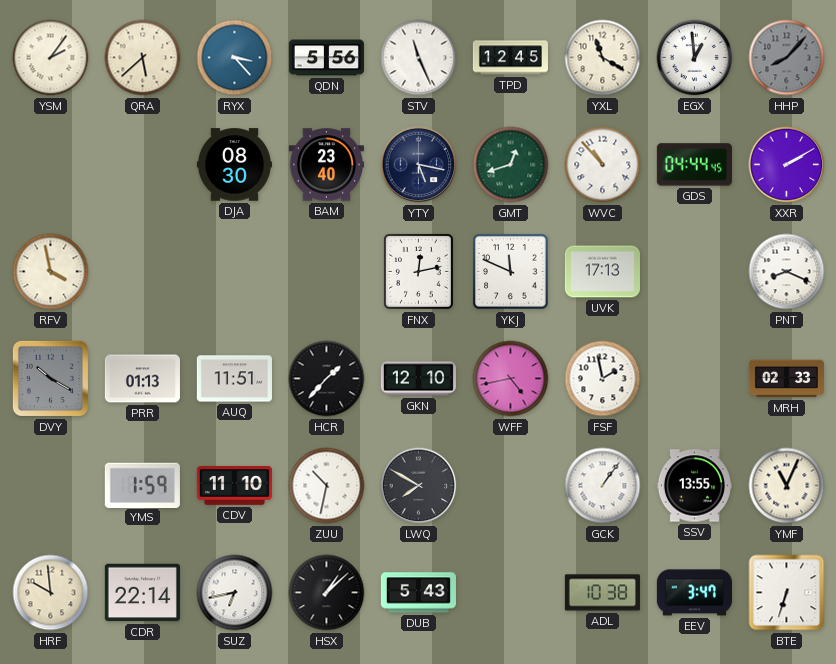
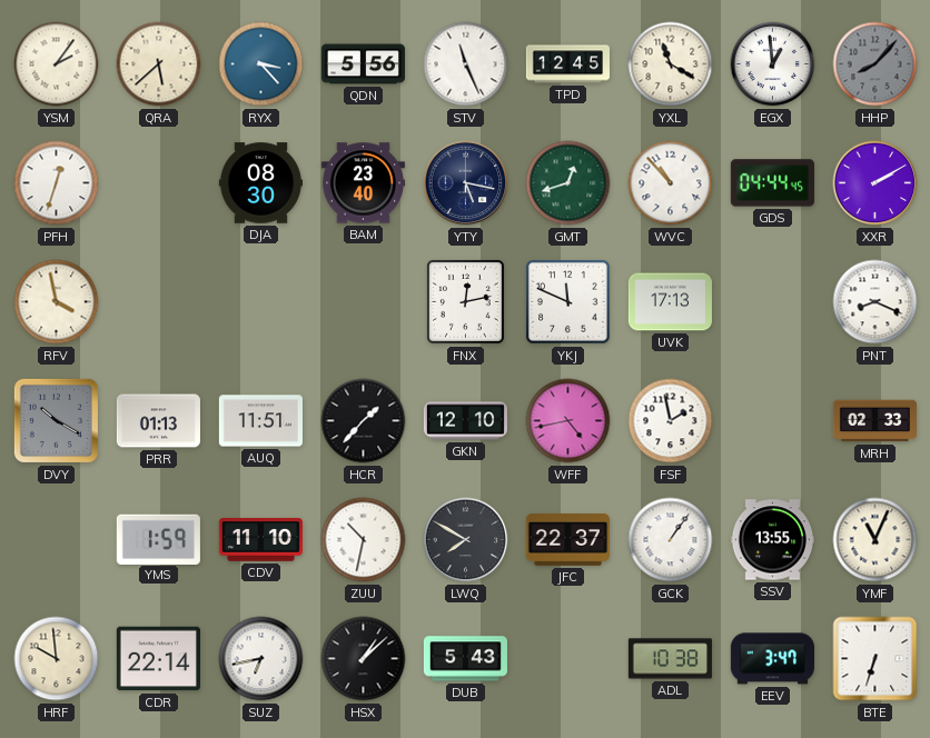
PFH: none -> 12:33
JFC: none -> 22:37
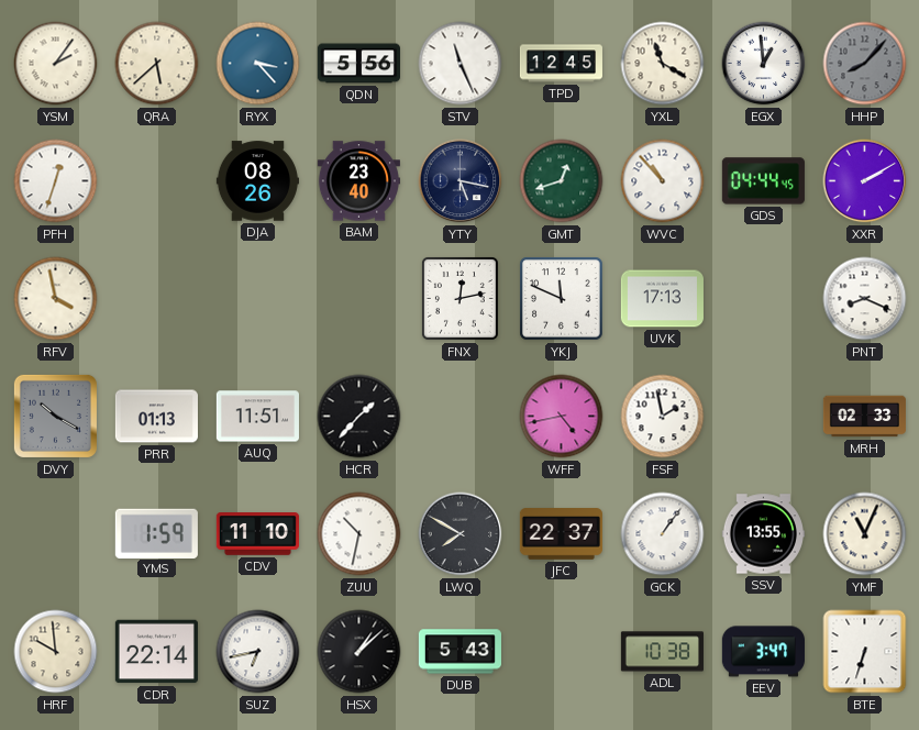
DJA: 08:30 -> 08:26
GKN: 12:10 -> none
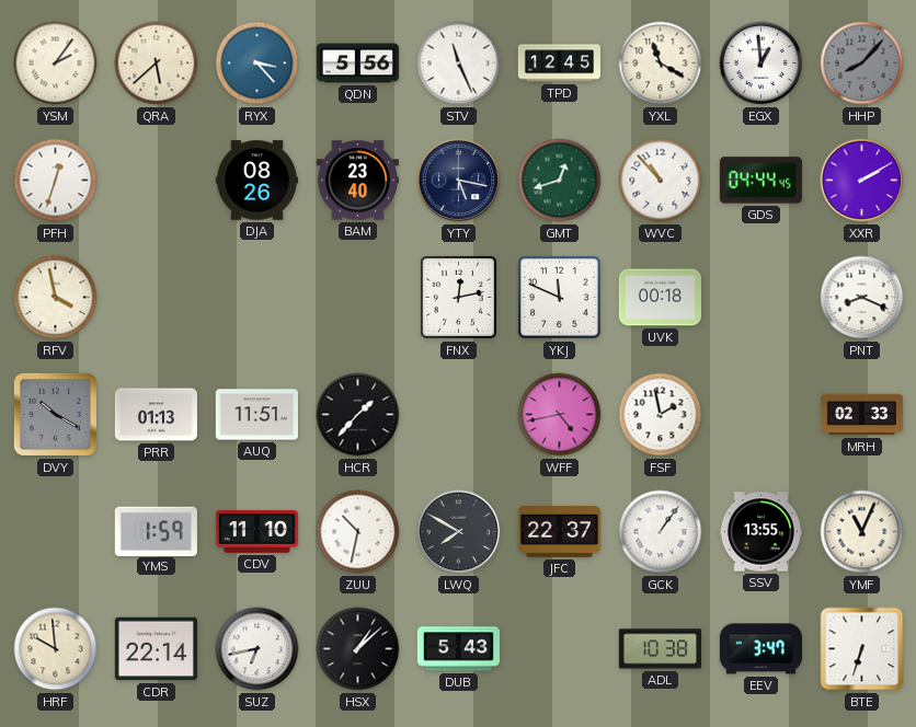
UVK: 17:13 -> 00:18
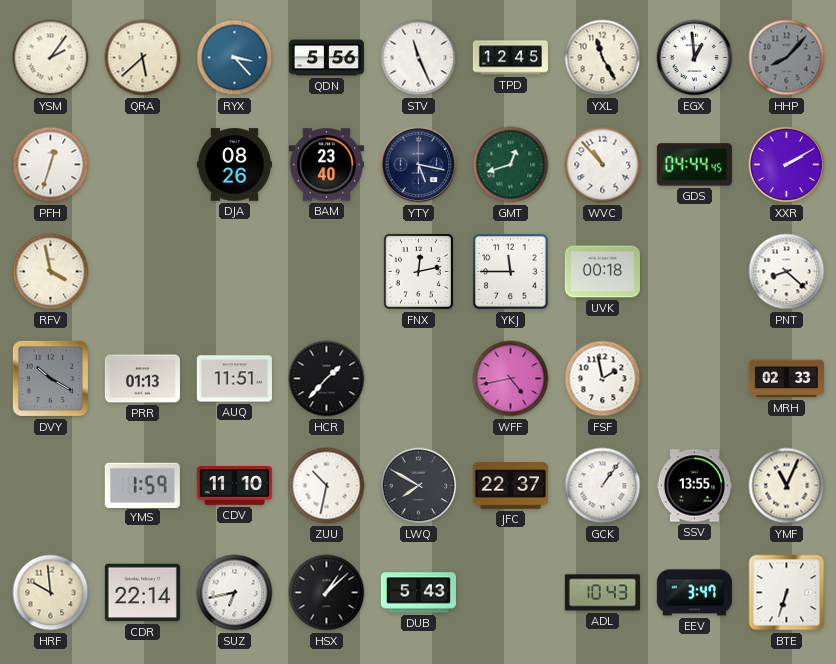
YXL: 11:20 -> 11:25
YKJ: 11:49 -> 11:45
PNT: 8:19 -> 8:22
ADL: 10:38 -> 10:43
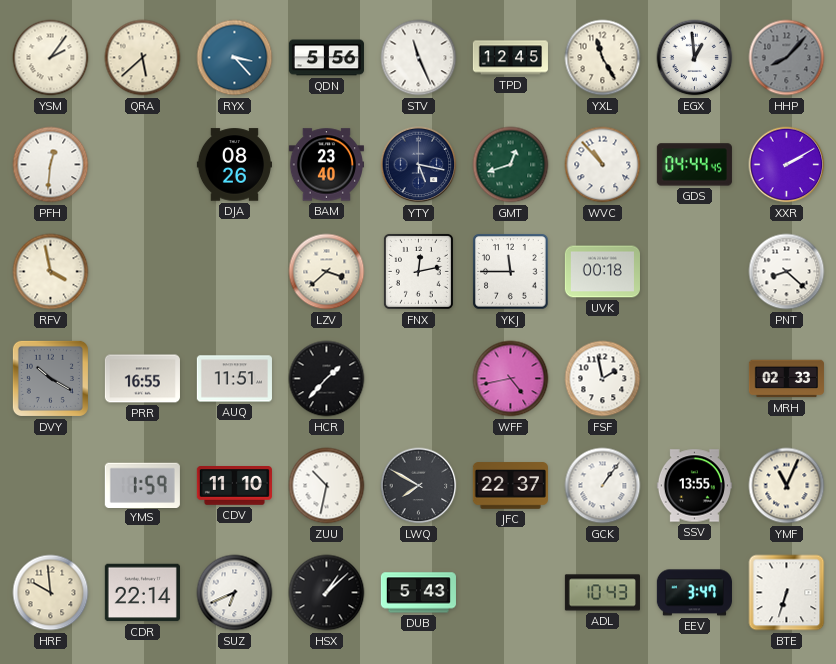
PFH: 12:33 -> 12:31
LZV: none -> 3:38
PRR: 01:13 -> 16:55
SUZ: 6:43 -> 6:41
